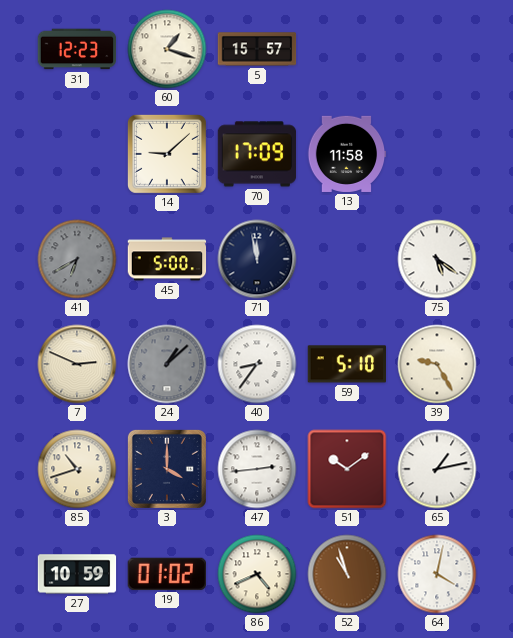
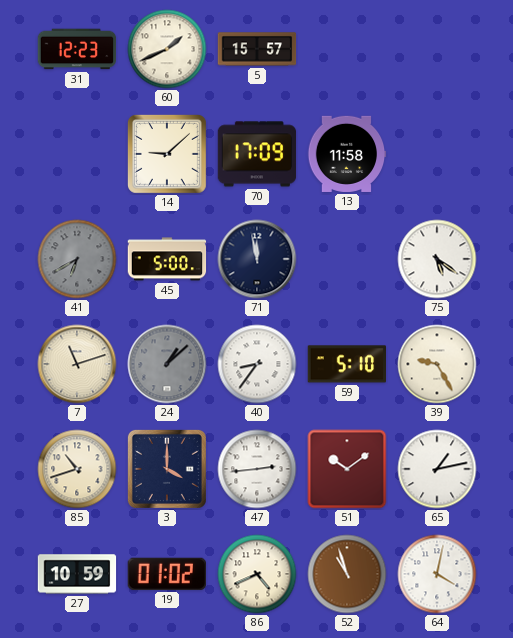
60: 1:18 -> 1:41
7: 2:49 -> 11:12
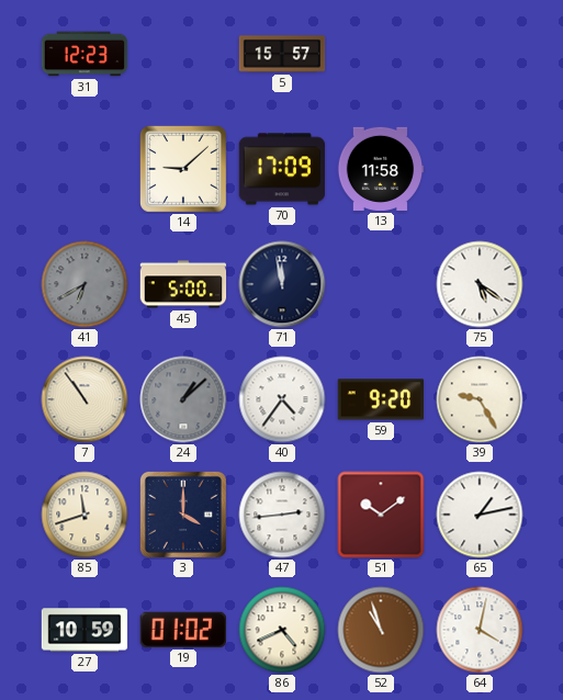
60: 1:41 -> none
7: 11:12 -> 10:54
40: 8:36 -> 4:36
59: 5:10 -> 9:20
85: 10:42 -> 11:42
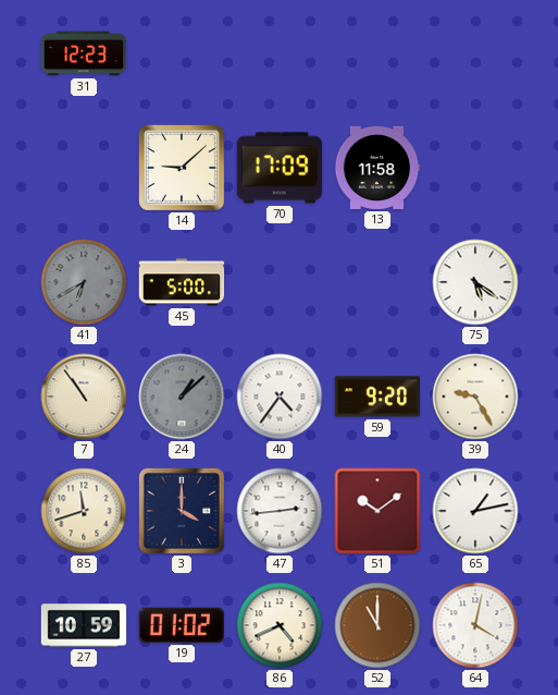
5: 15:57 -> none
71: 11:58 -> none
52: 10:57 -> 11:00
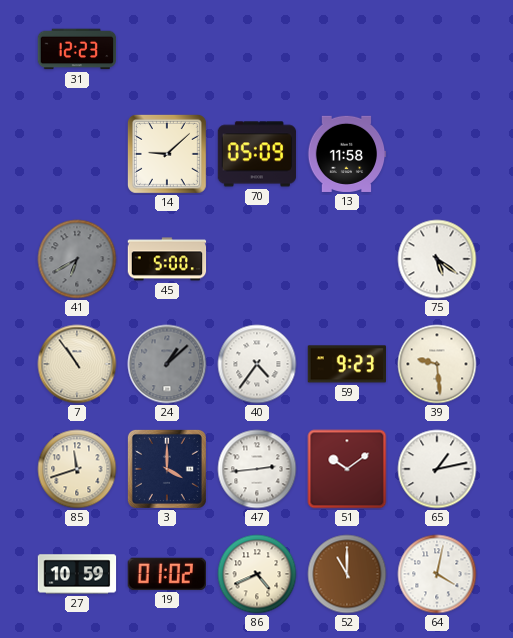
70: 17:09 -> 05:09
59: 9:20 -> 9:23
39: 9:25 -> 9:29
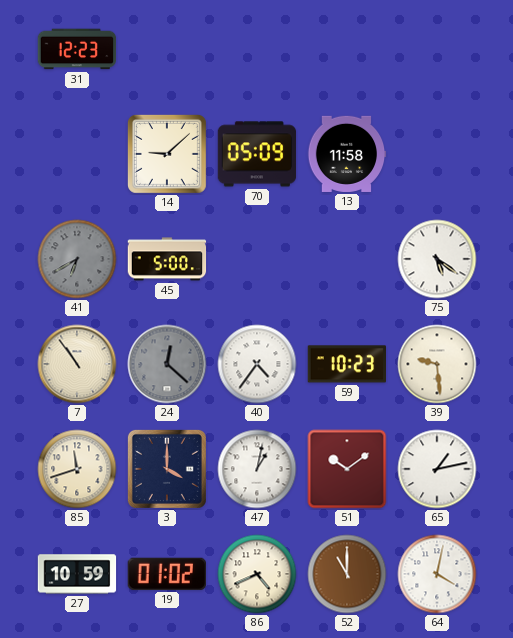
24: 1:08 -> 12:22
59: 9:23 -> 10:23
47: 2:44 -> 1:02
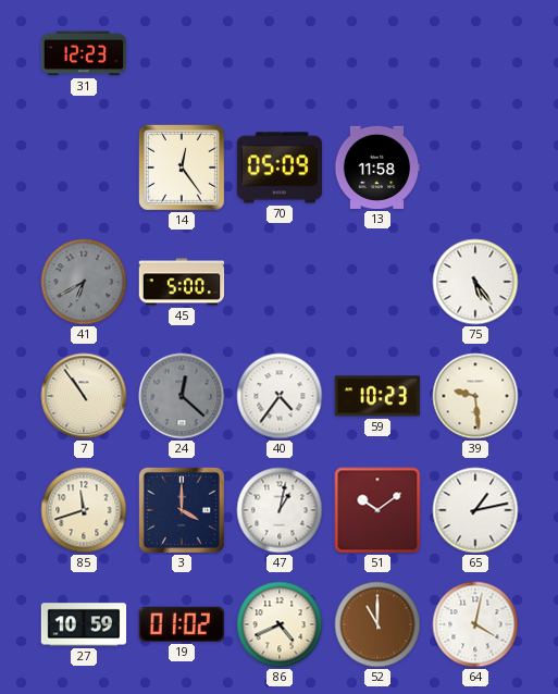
14: 9:08 -> 12:24
75: 5:21 -> 5:24
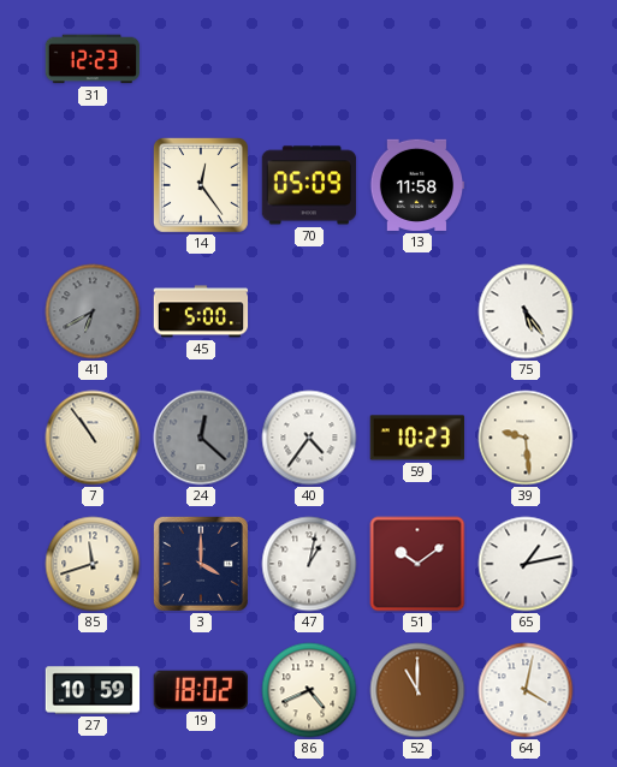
19: 01:02 -> 18:02
